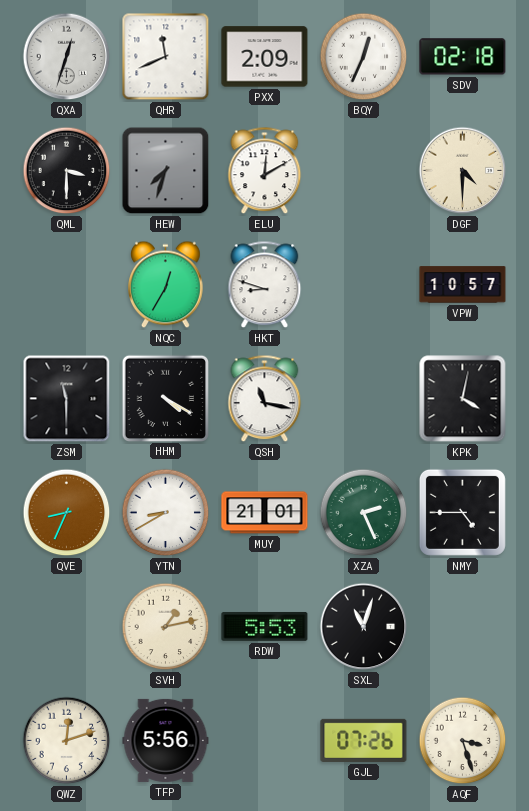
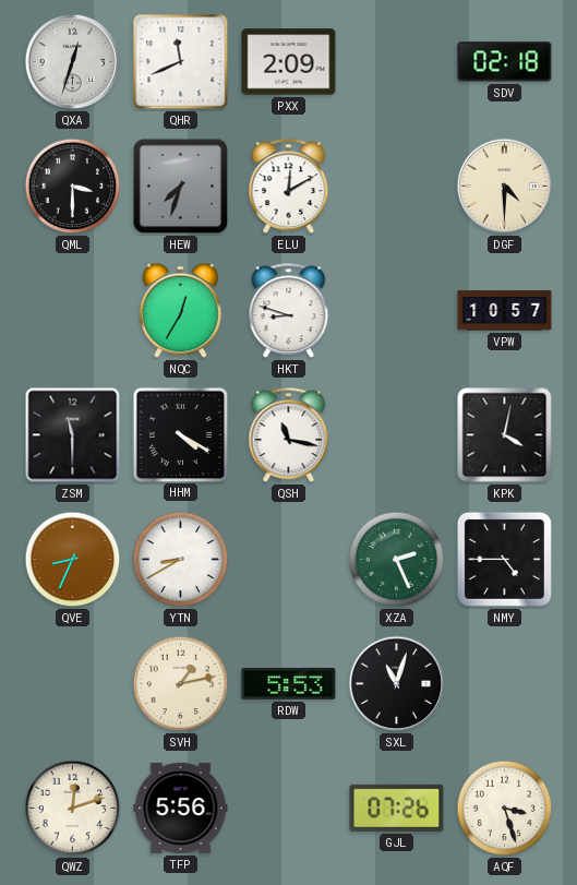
BQY: 12:34 -> none
MUY: 21:01 -> none
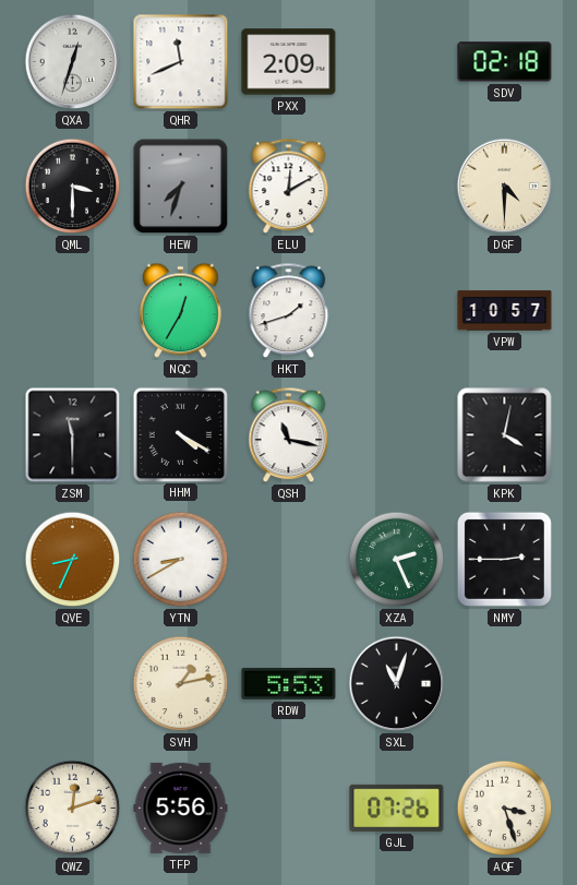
HKT: 8:48 -> 1:42
NMY: 4:45 -> 2:45
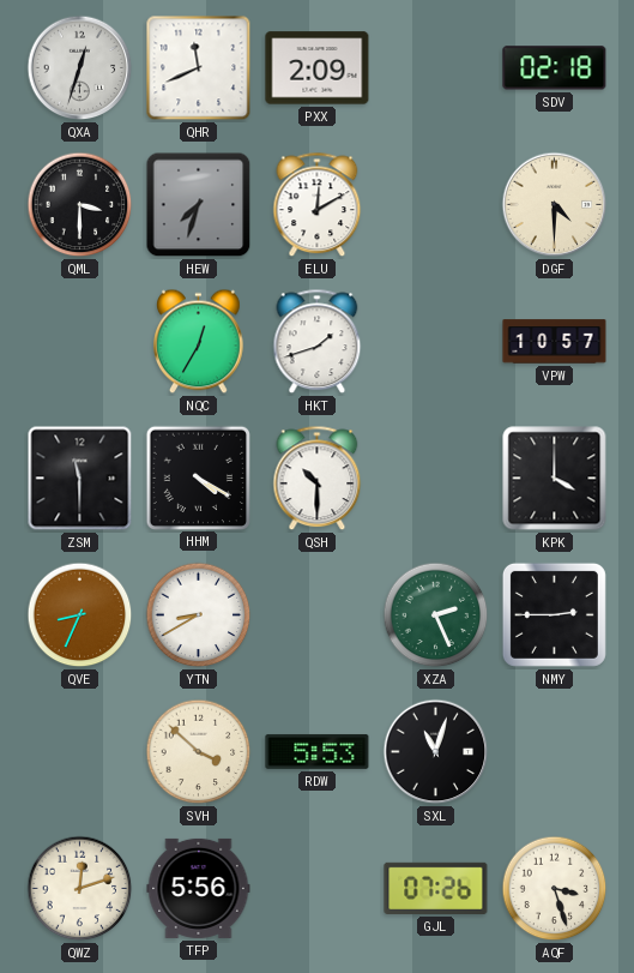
QSH: 11:17 -> 10:30
KPK: 4:02 -> 4:00
SVH: 1:13 -> 3:52
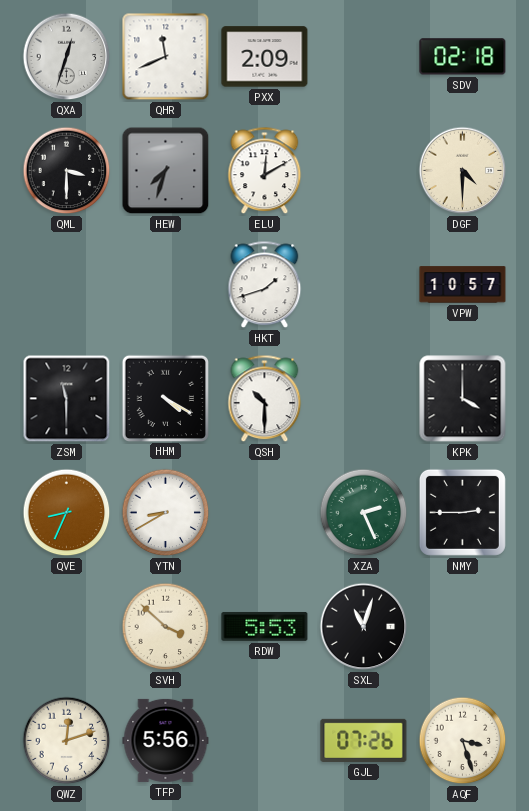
NQC: 12:35 -> none
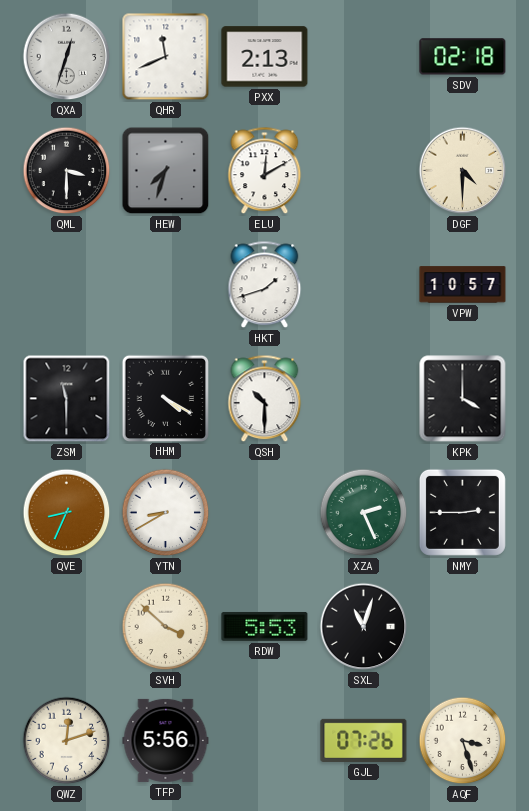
PXX: 2:09 -> 2:13
